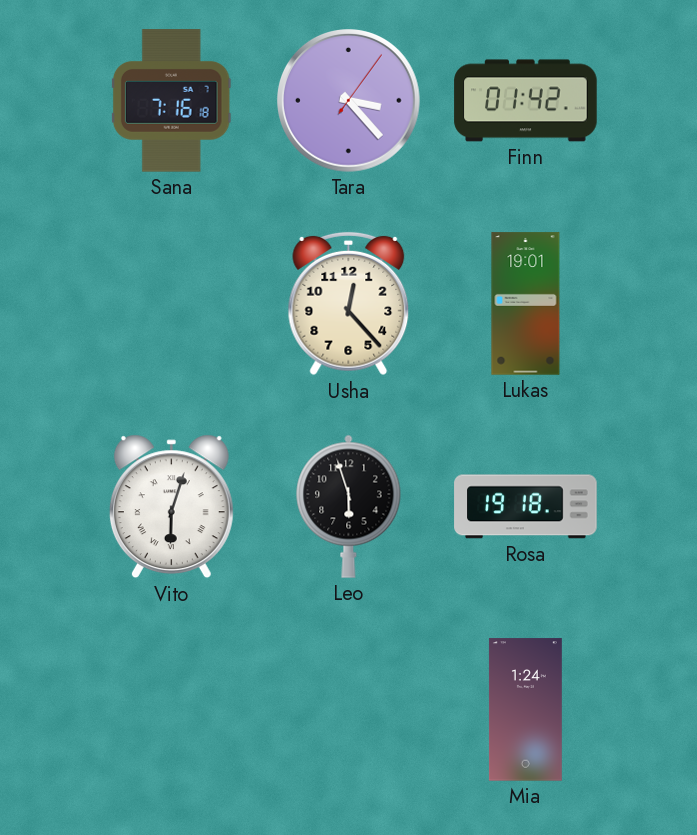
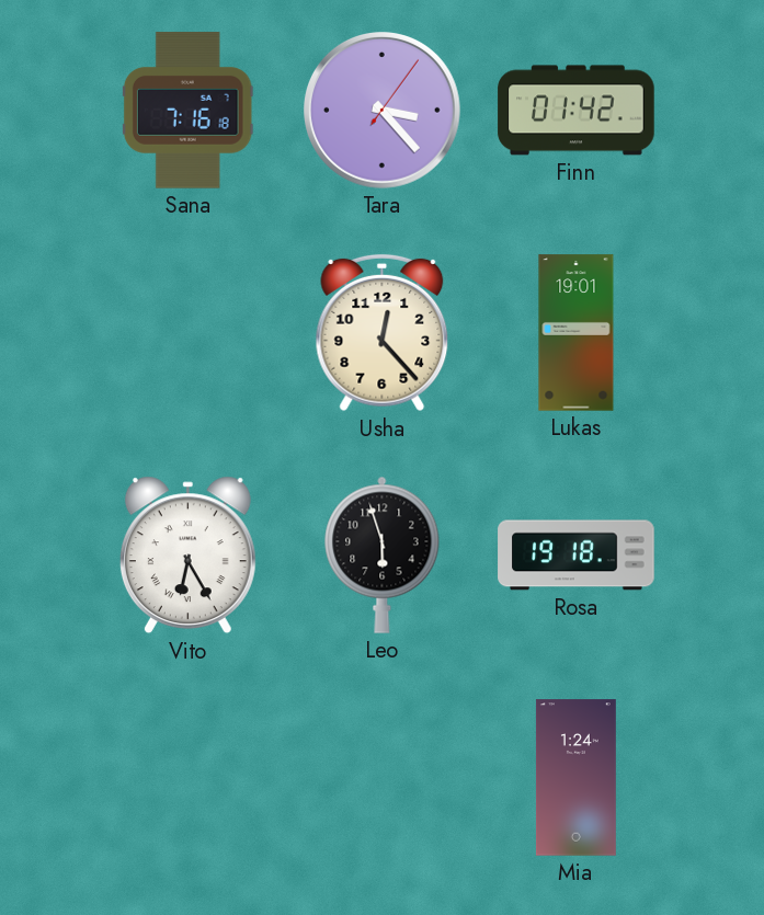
Vito: 6:03 -> 6:25
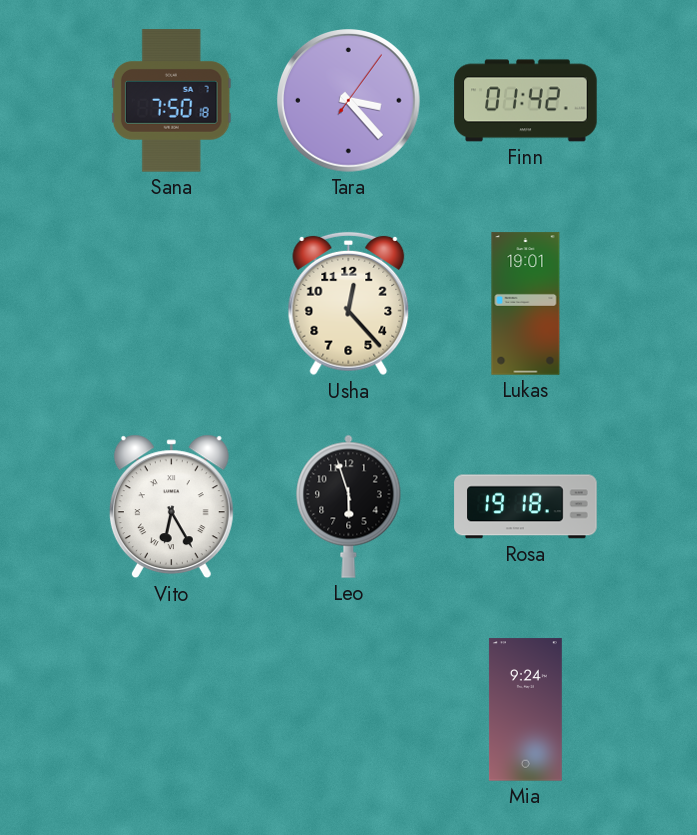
Sana: 7:16 -> 7:50
Mia: 1:24 -> 9:24
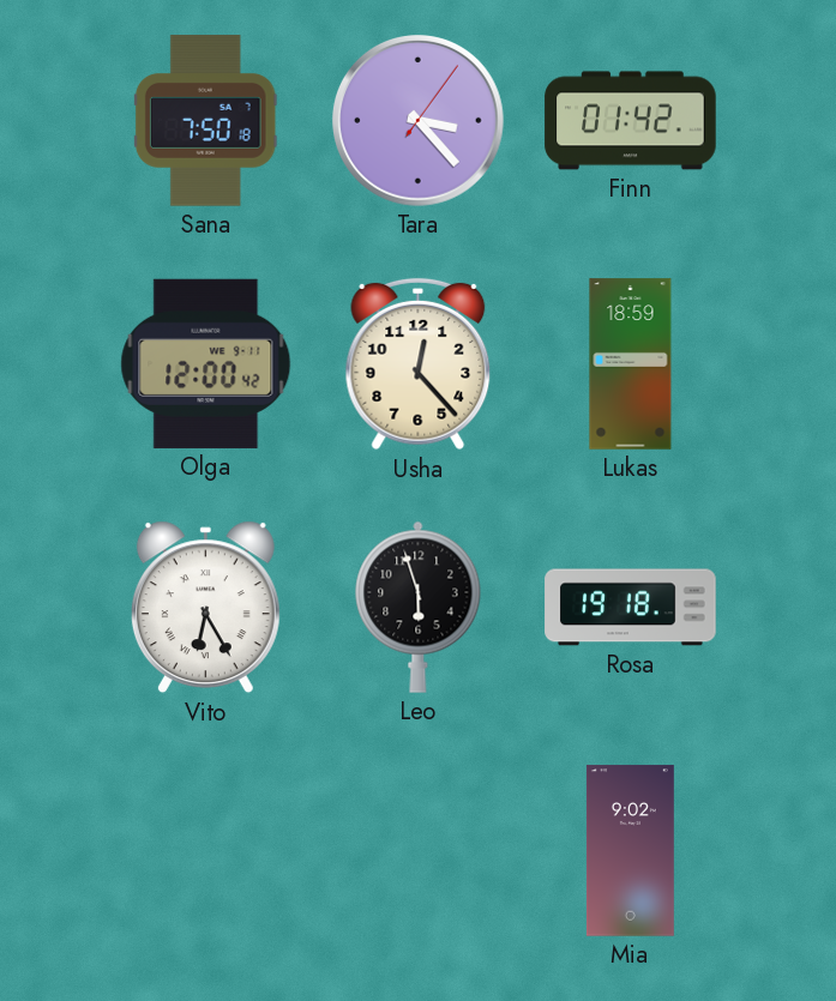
Olga: none -> 12:00
Lukas: 19:01 -> 18:59
Mia: 9:24 -> 9:02
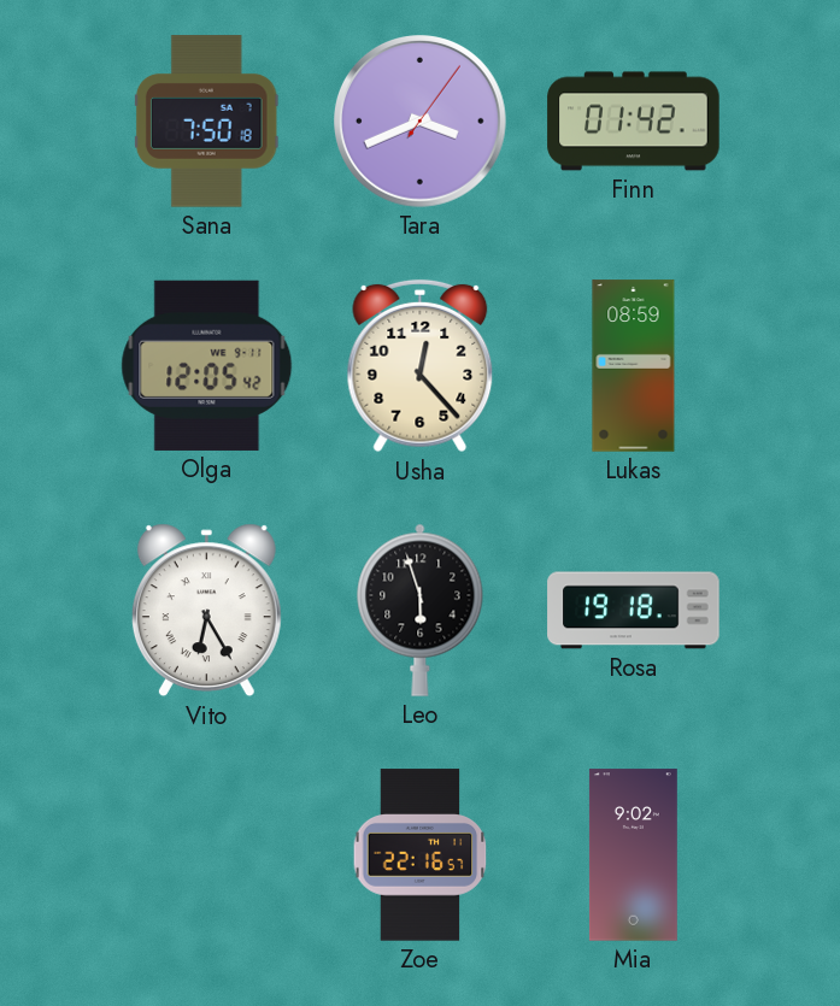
Tara: 3:23 -> 3:41
Olga: 12:00 -> 12:05
Lukas: 18:59 -> 08:59
Zoe: none -> 22:16
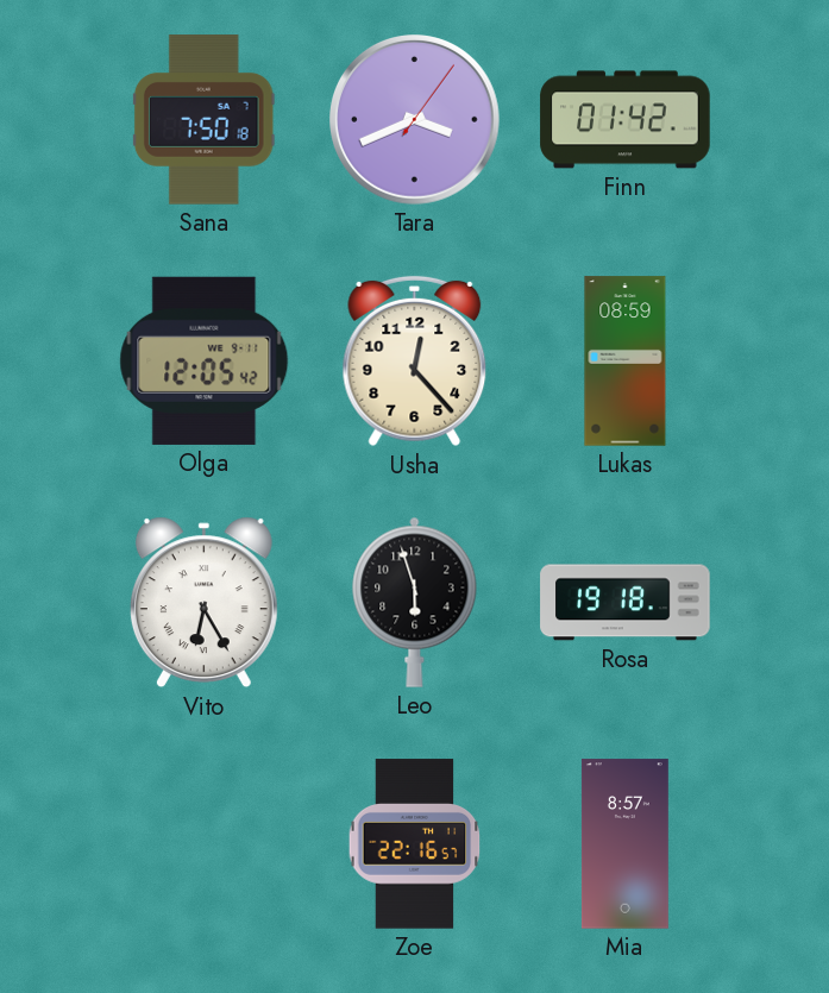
Mia: 9:02 -> 8:57
